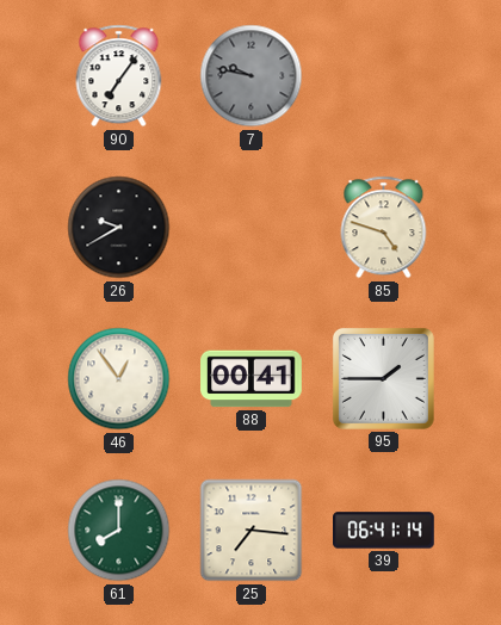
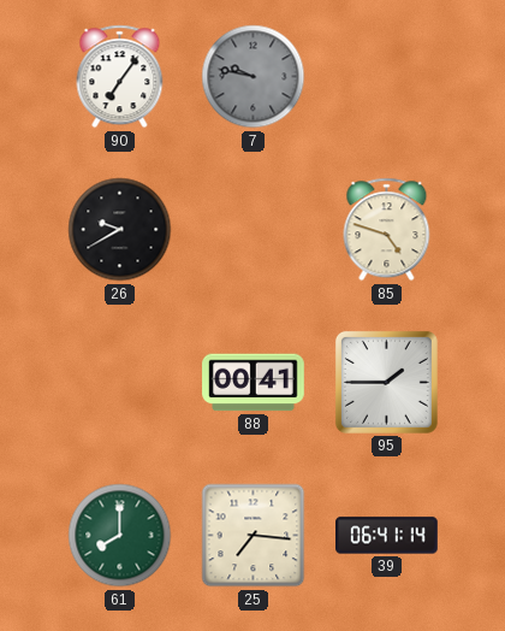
46: 12:54 -> none
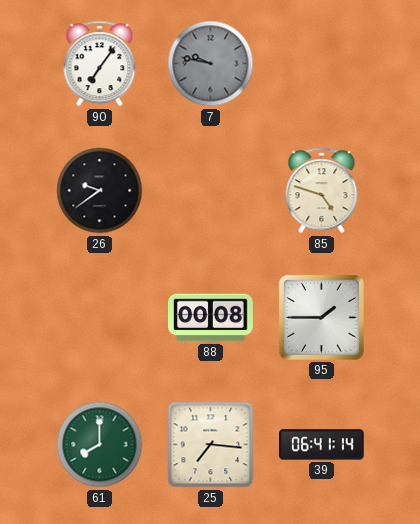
26: 9:40 -> 9:39
88: 00:41 -> 00:08
